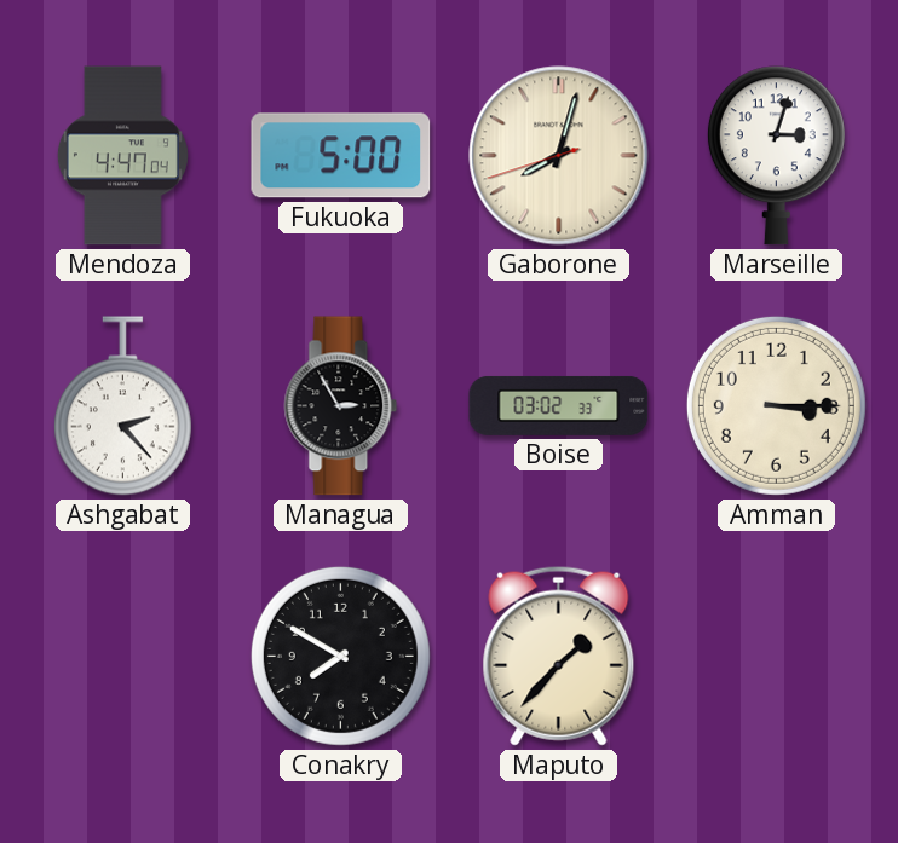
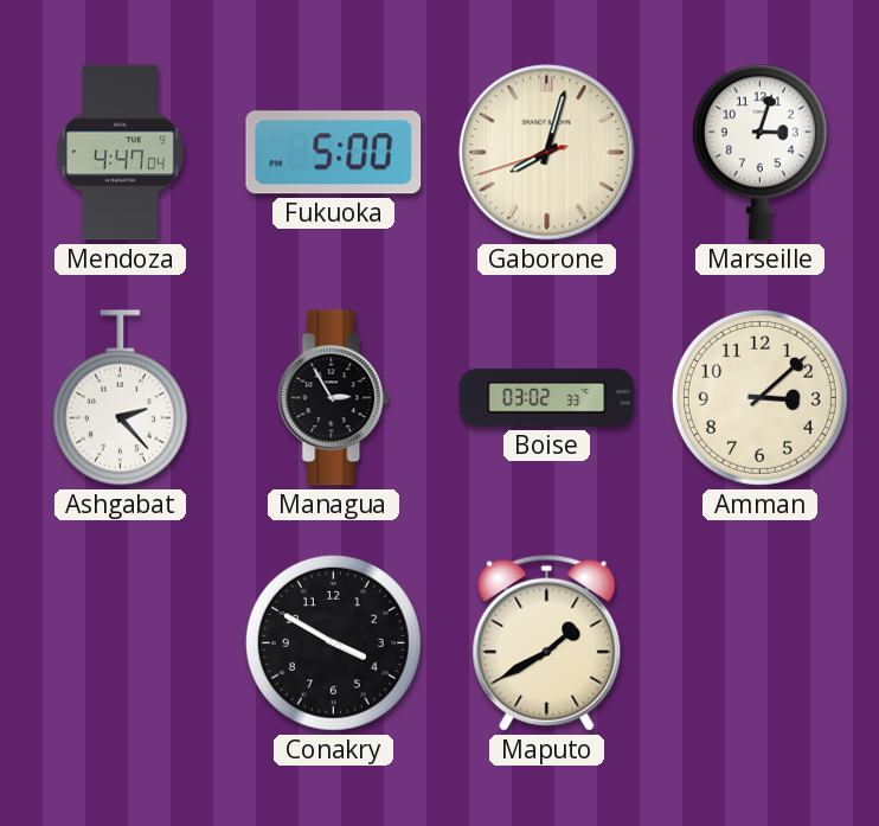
Amman: 3:15 -> 3:08
Conakry: 7:50 -> 3:50
Maputo: 1:37 -> 1:40
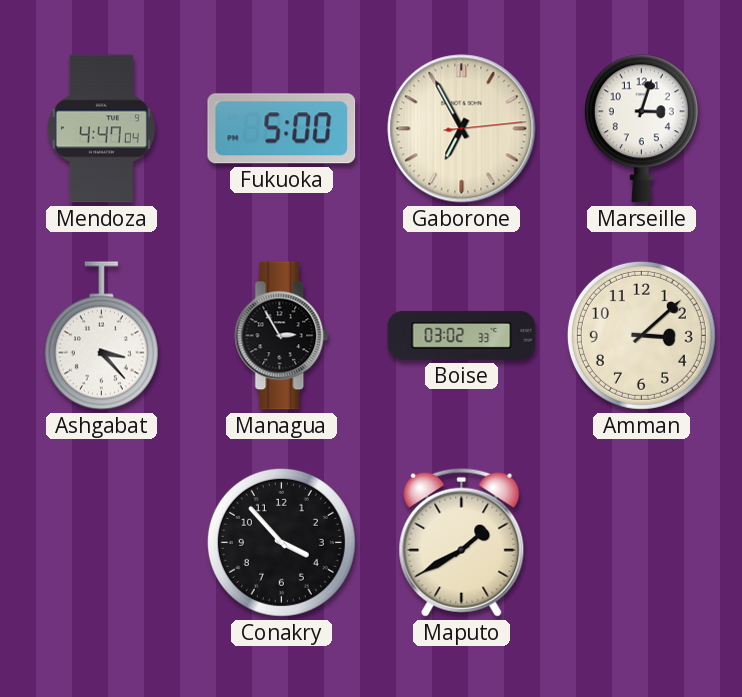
Gaborone: 8:02 -> 6:55
Ashgabat: 2:23 -> 3:23
Conakry: 3:50 -> 3:53
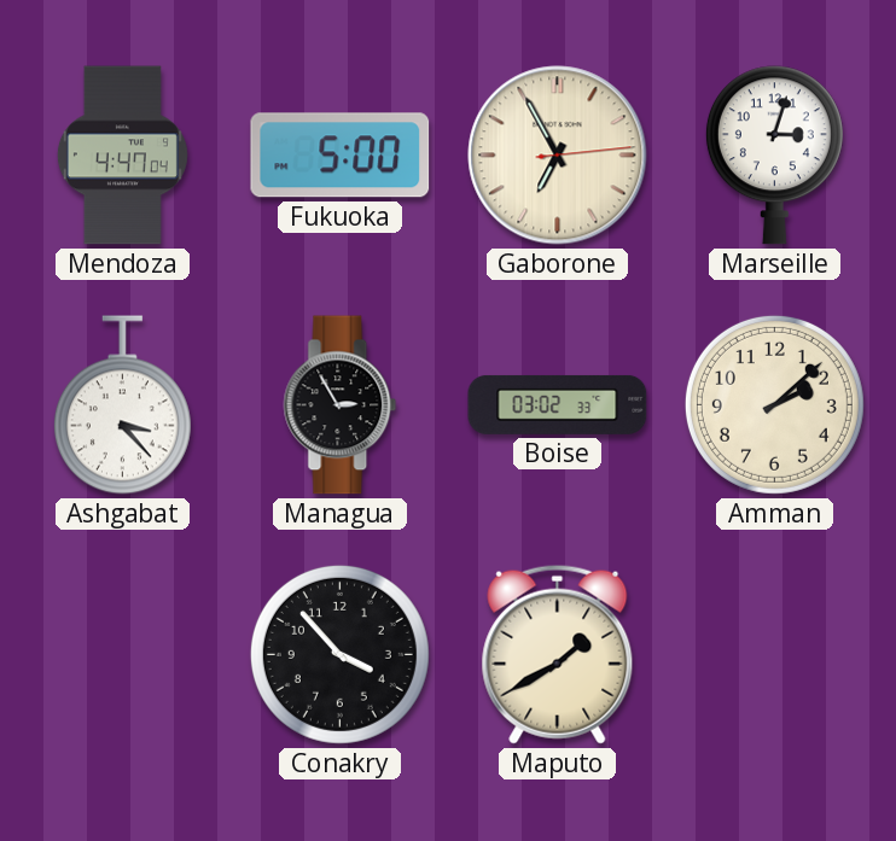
Amman: 3:08 -> 2:08
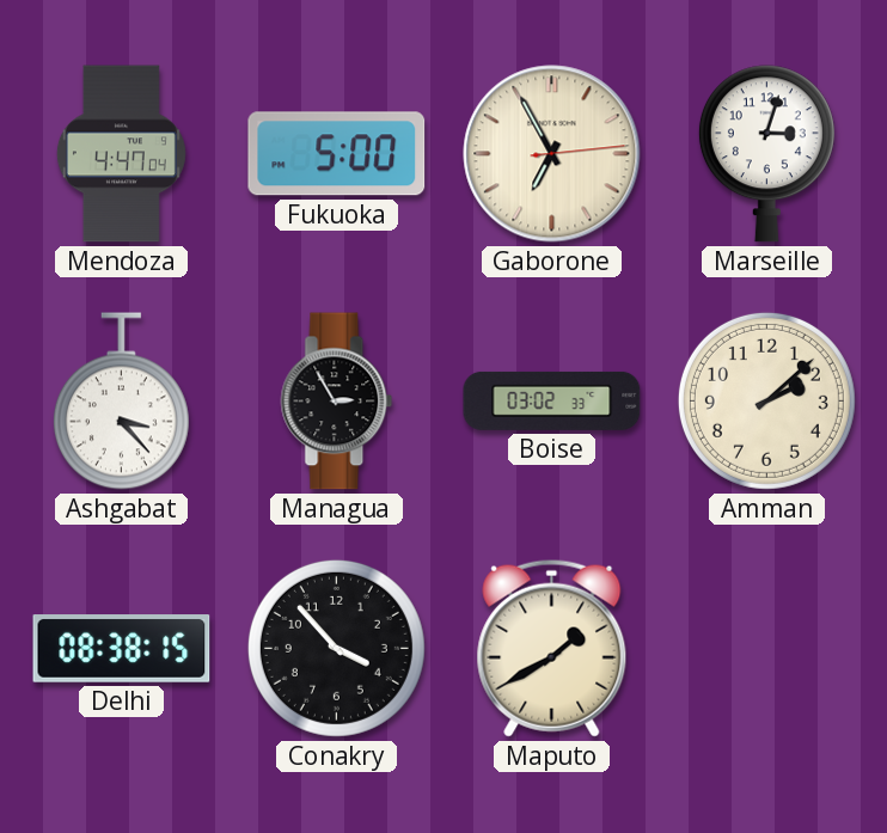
Delhi: none -> 08:38
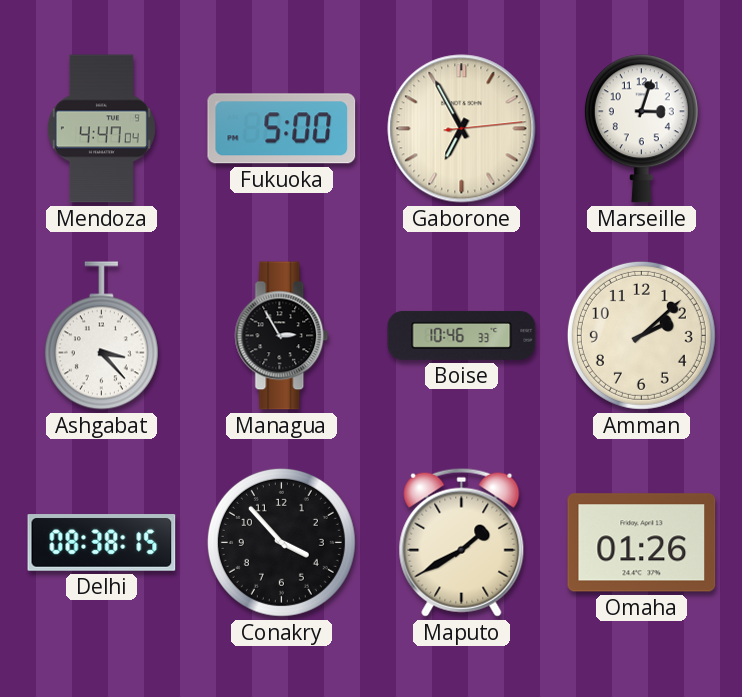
Boise: 03:02 -> 10:46
Omaha: none -> 01:26
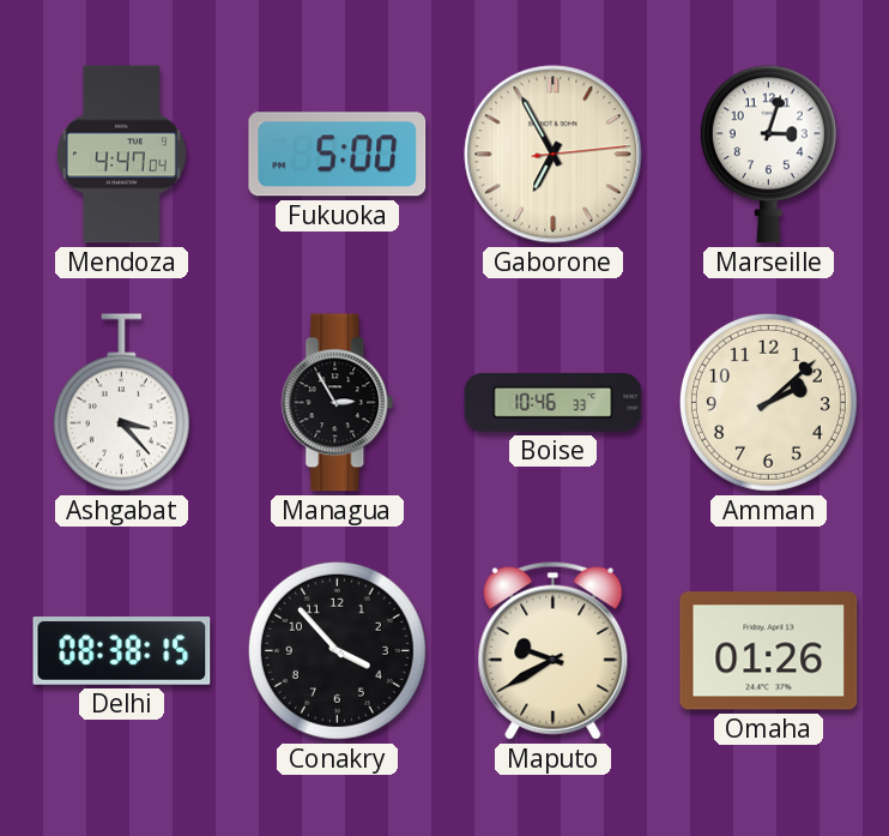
Maputo: 1:40 -> 9:40
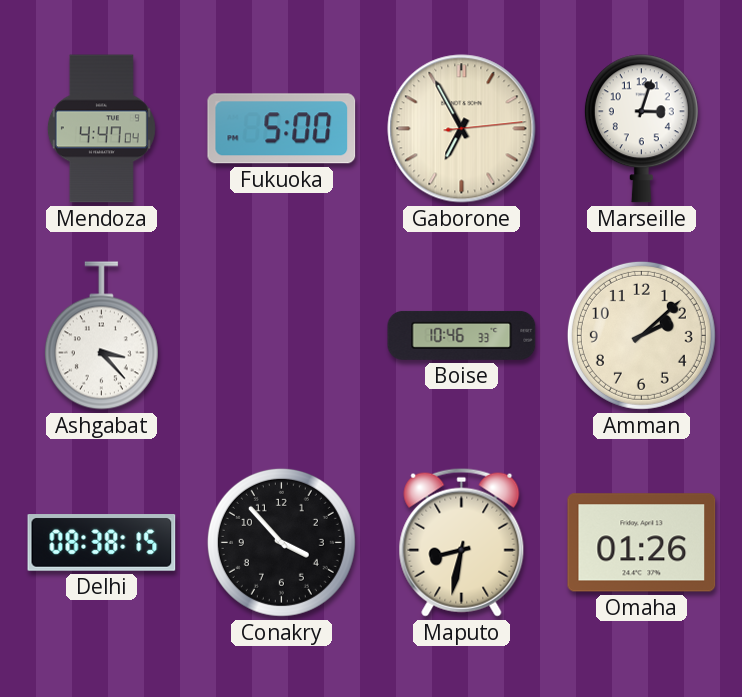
Managua: 2:55 -> none
Maputo: 9:40 -> 8:32
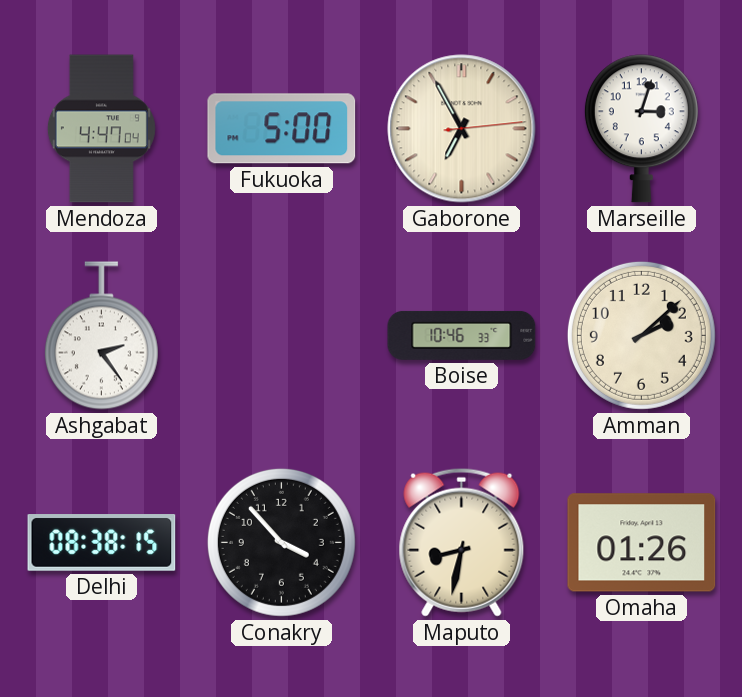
Ashgabat: 3:23 -> 2:24
